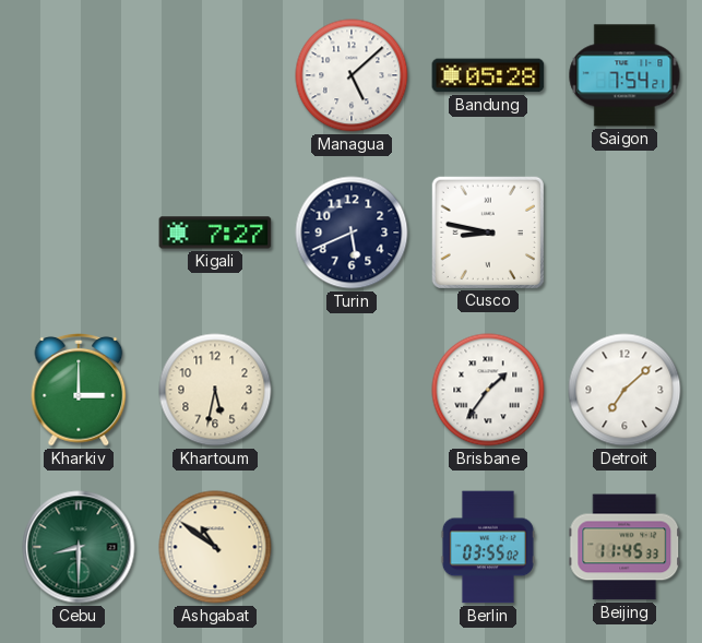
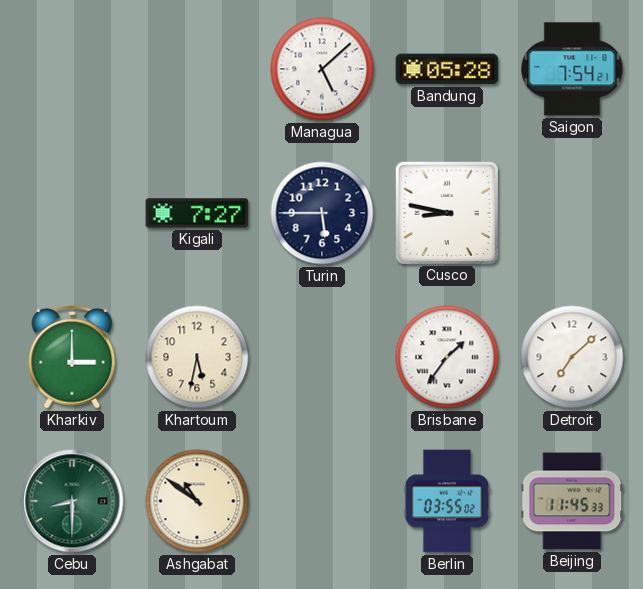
Turin: 5:41 -> 5:45
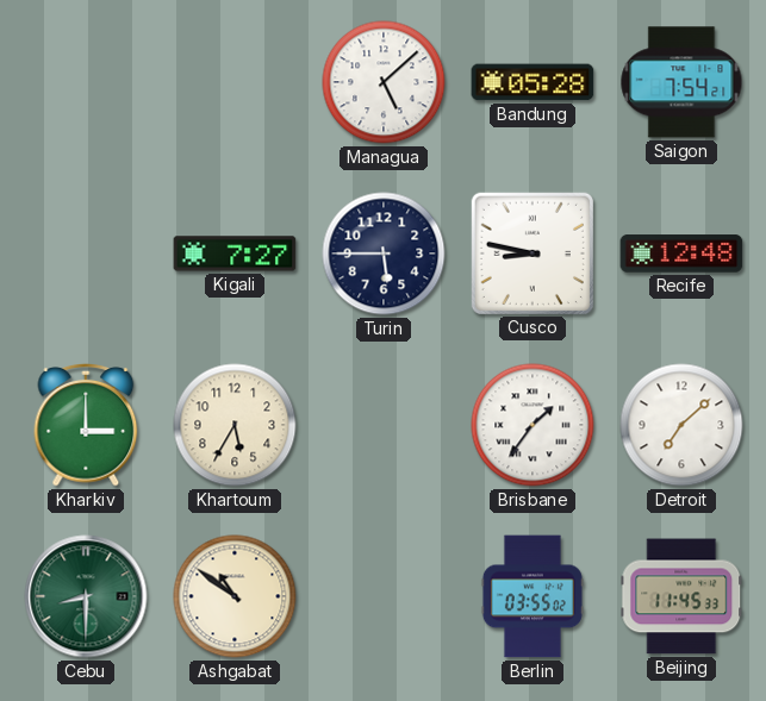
Recife: none -> 12:48
Khartoum: 5:32 -> 5:35
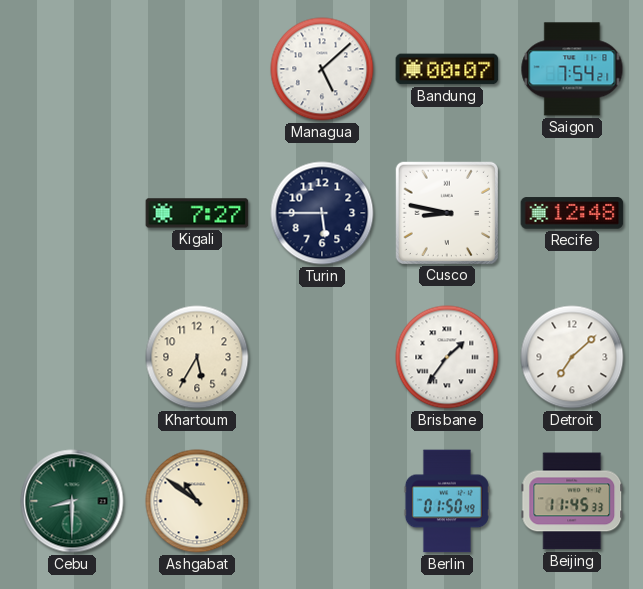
Bandung: 05:28 -> 00:07
Kharkiv: 3:00 -> none
Berlin: 03:55 -> 01:50
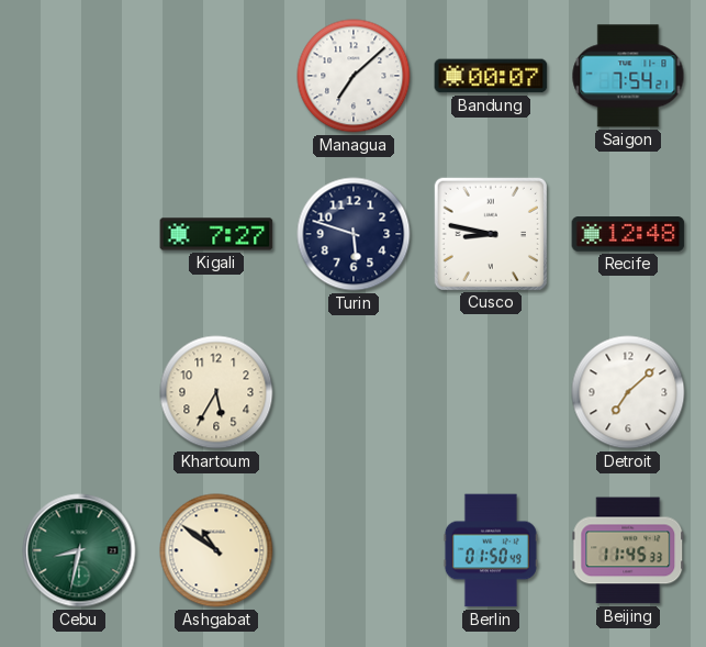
Managua: 5:08 -> 7:08
Turin: 5:45 -> 5:48
Brisbane: 1:36 -> none
Cebu: 8:30 -> 8:32
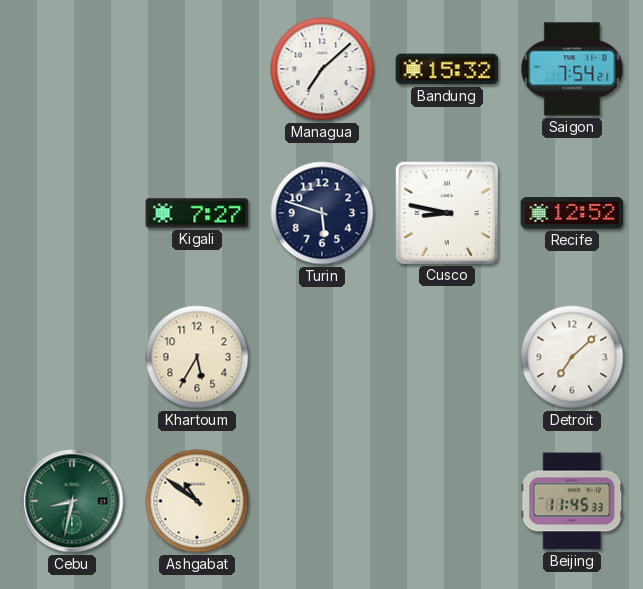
Bandung: 00:07 -> 15:32
Recife: 12:48 -> 12:52
Berlin: 01:50 -> none
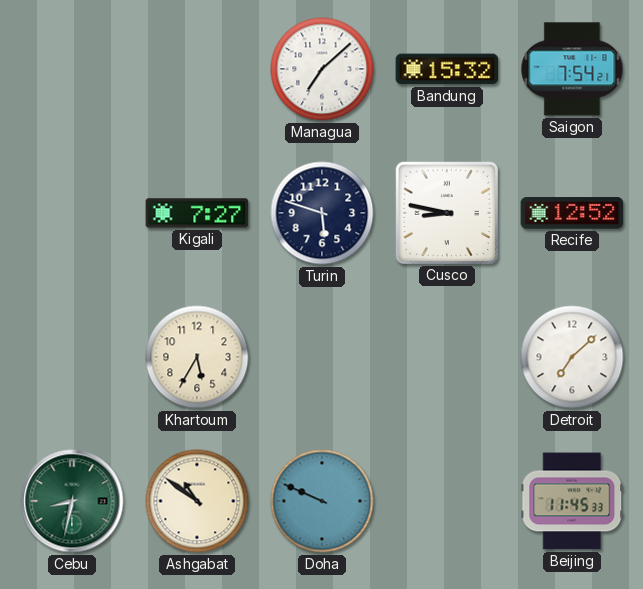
Doha: none -> 9:49
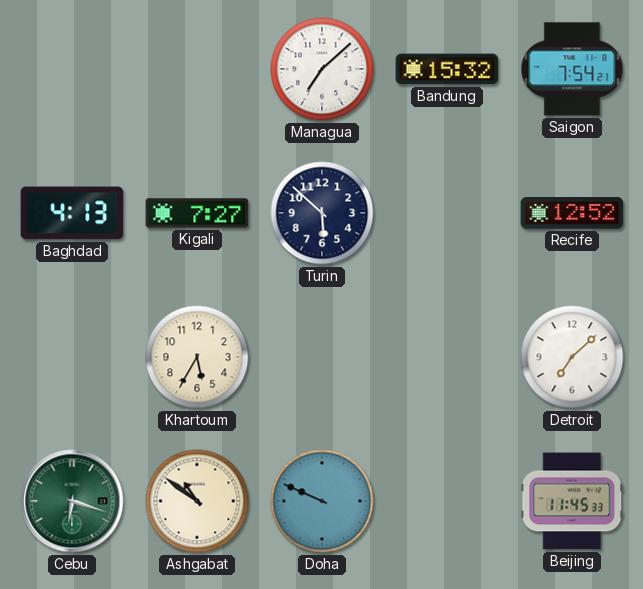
Baghdad: none -> 4:13
Turin: 5:48 -> 5:52
Cusco: 8:47 -> none
Cebu: 8:32 -> 6:18
